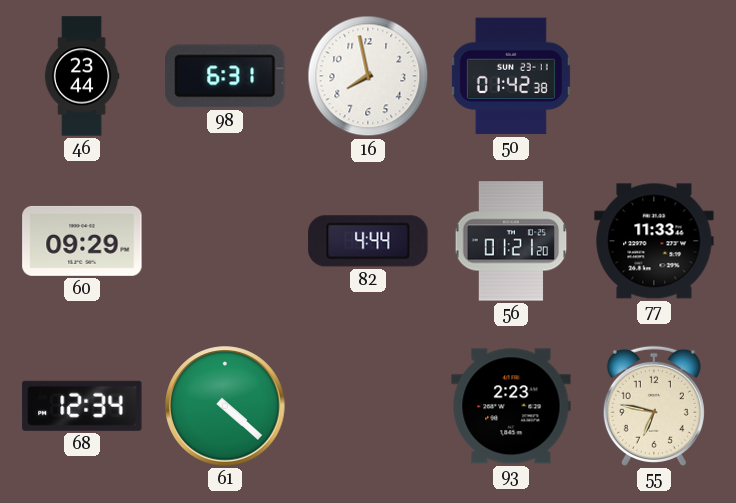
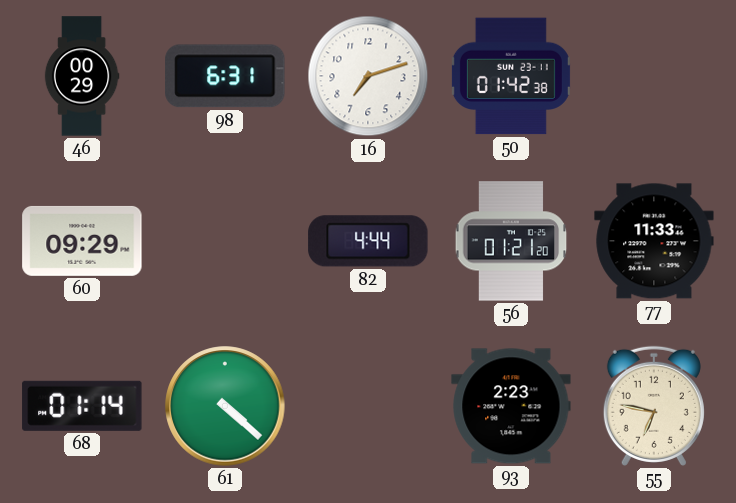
46: 23:44 -> 00:29
16: 7:58 -> 7:12
68: 12:34 -> 01:14
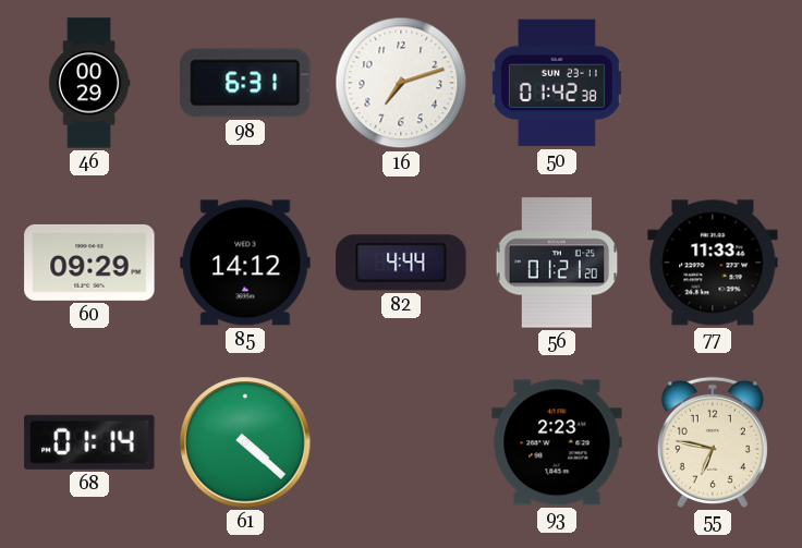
85: none -> 14:12
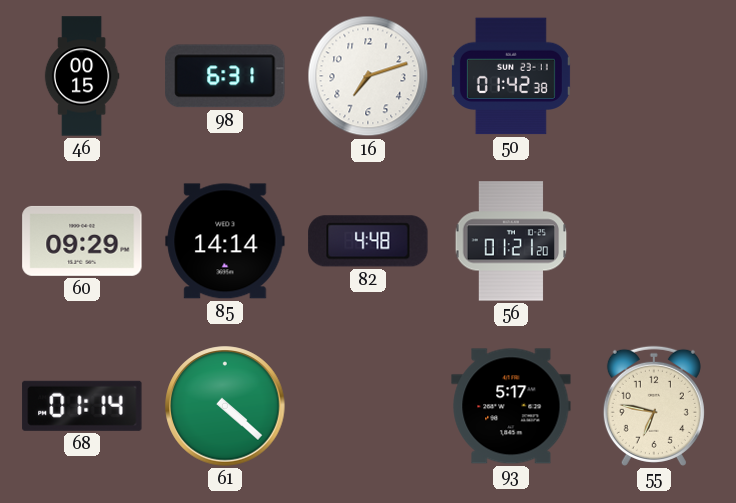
46: 00:29 -> 00:15
85: 14:12 -> 14:14
82: 4:44 -> 4:48
77: 11:33 -> none
93: 2:23 -> 5:17
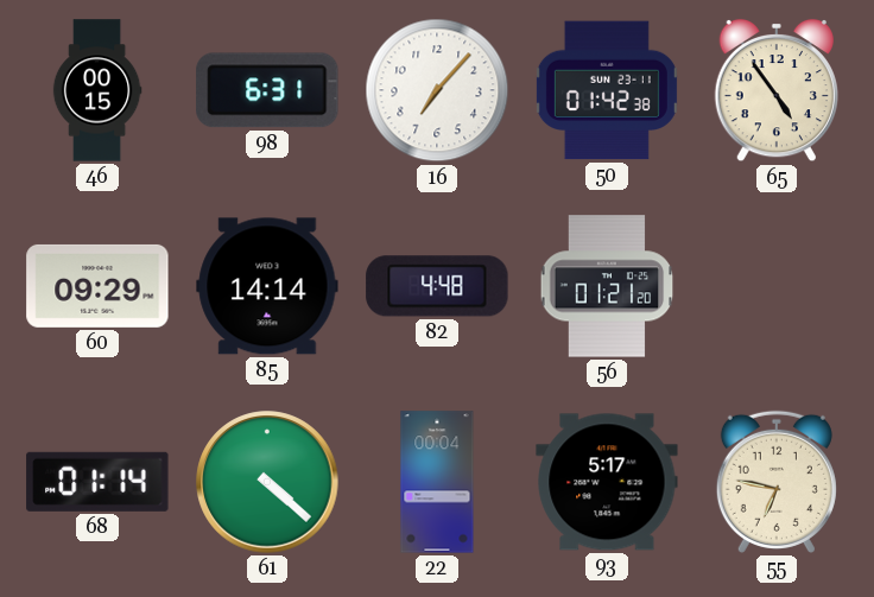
16: 7:12 -> 7:07
65: none -> 4:54
22: none -> 00:04
